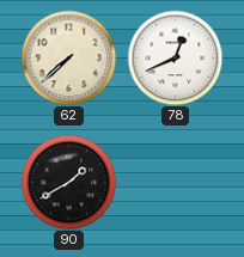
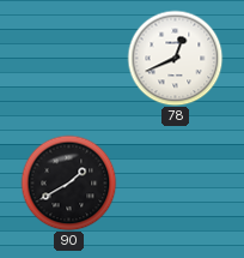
62: 7:38 -> none
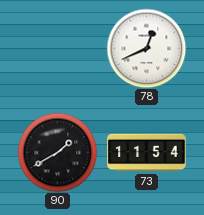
73: none -> 11:54
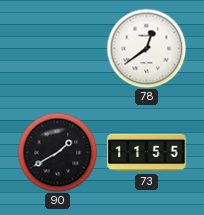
78: 12:41 -> 12:39
73: 11:54 -> 11:55
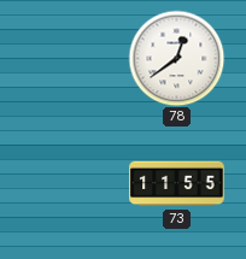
90: 1:40 -> none
